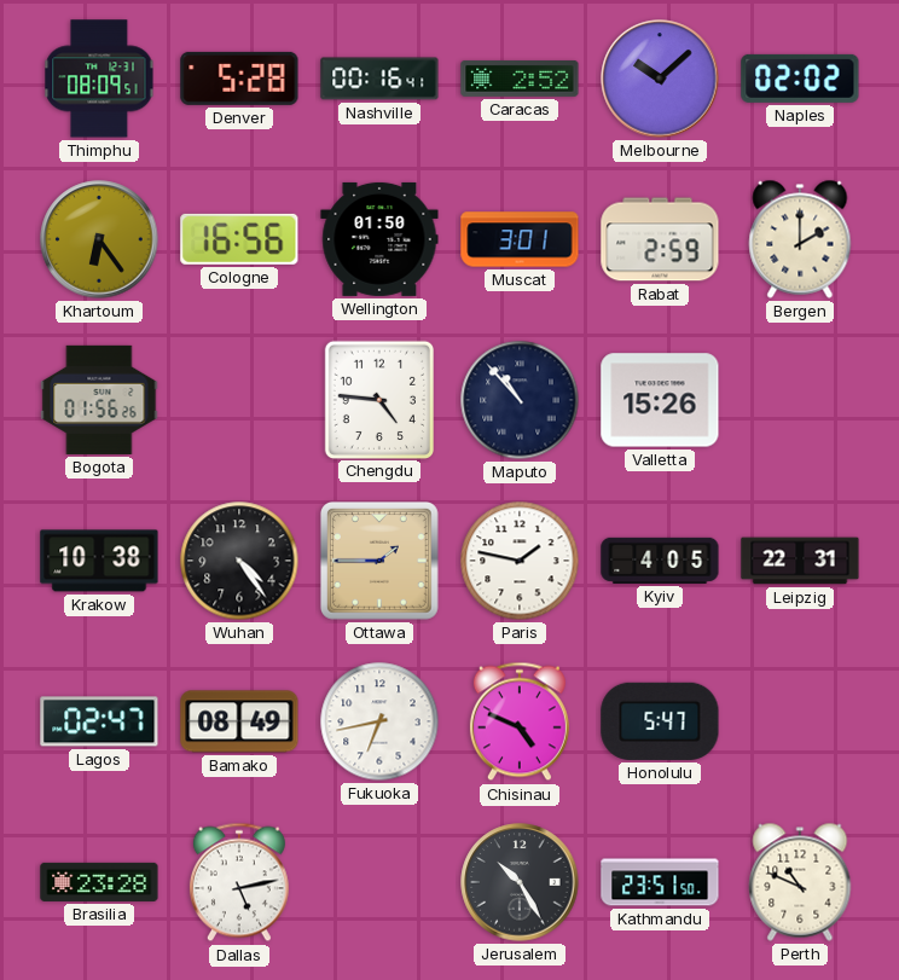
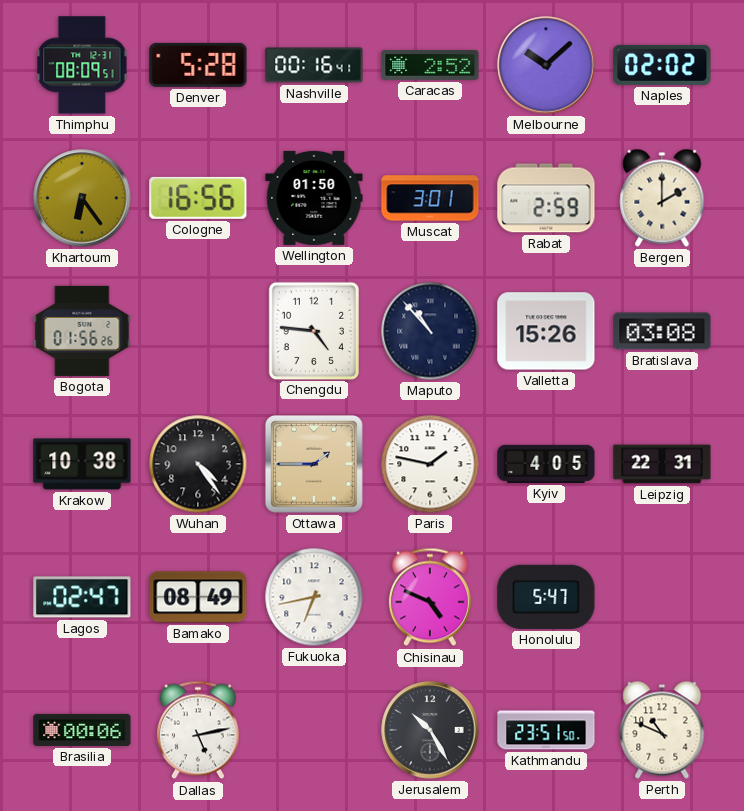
Bratislava: none -> 03:08
Brasilia: 23:28 -> 00:06
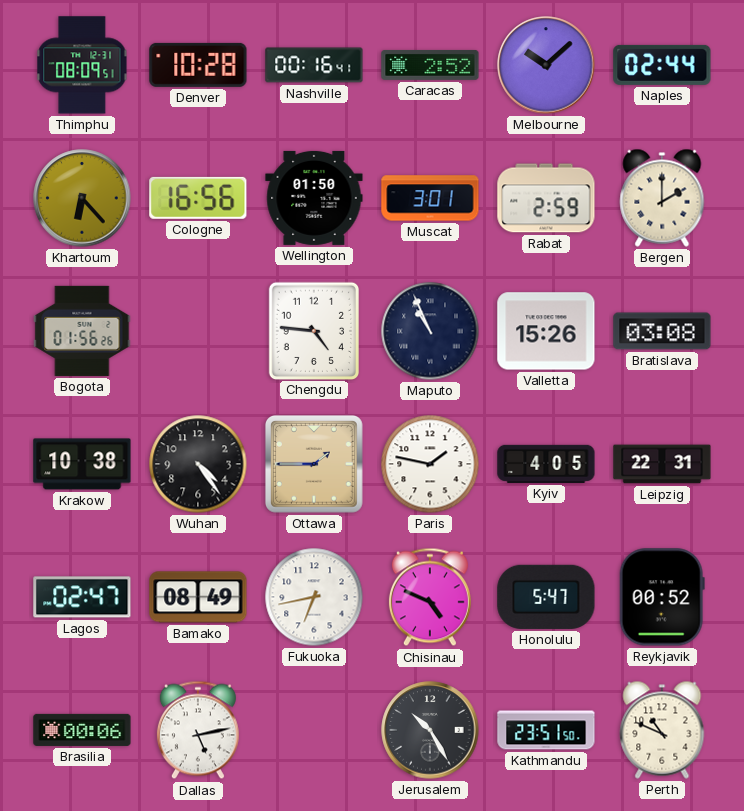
Denver: 5:28 -> 10:28
Naples: 02:02 -> 02:44
Khartoum: 6:24 -> 6:23
Maputo: 10:53 -> 10:56
Reykjavik: none -> 00:52
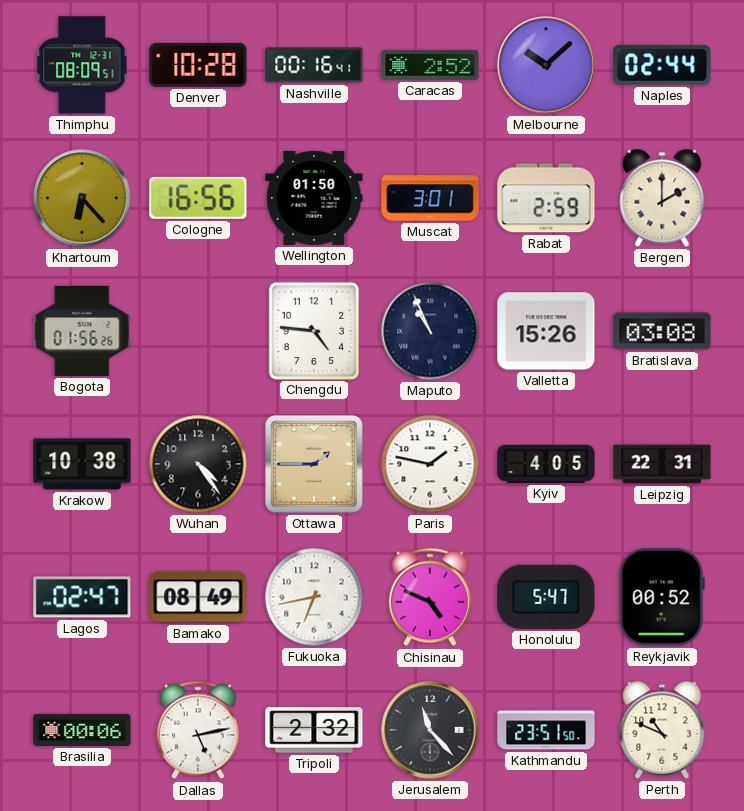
Tripoli: none -> 2:32
Jerusalem: 10:25 -> 11:23
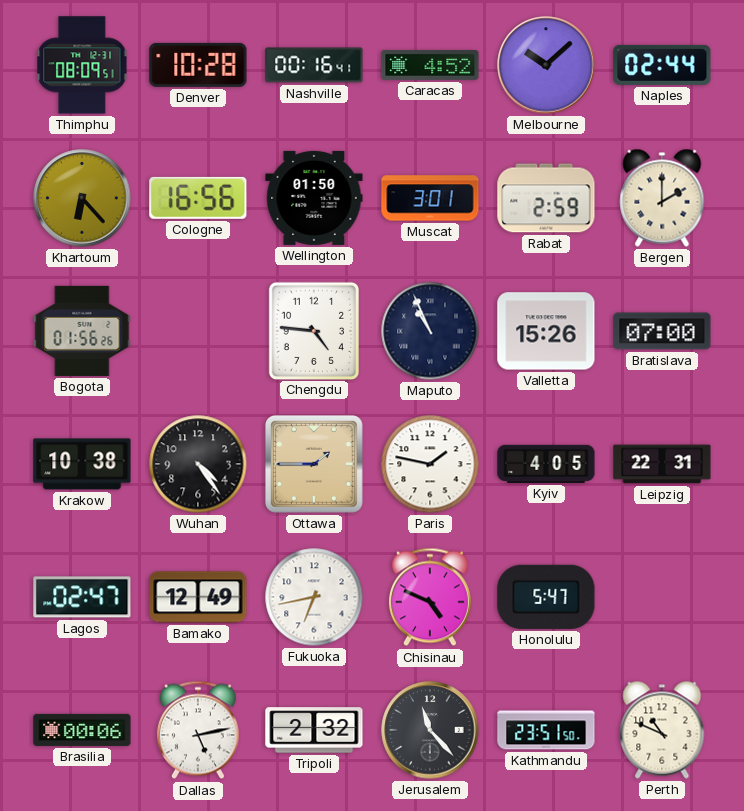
Caracas: 2:52 -> 4:52
Bratislava: 03:08 -> 07:00
Bamako: 08:49 -> 12:49
Reykjavik: 00:52 -> none
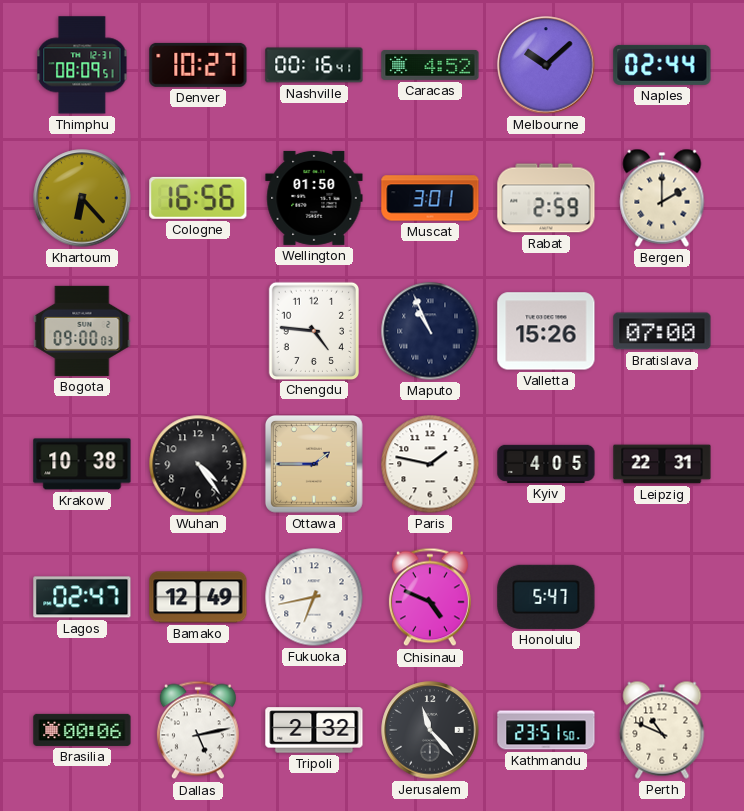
Denver: 10:28 -> 10:27
Bogota: 01:56 -> 09:00
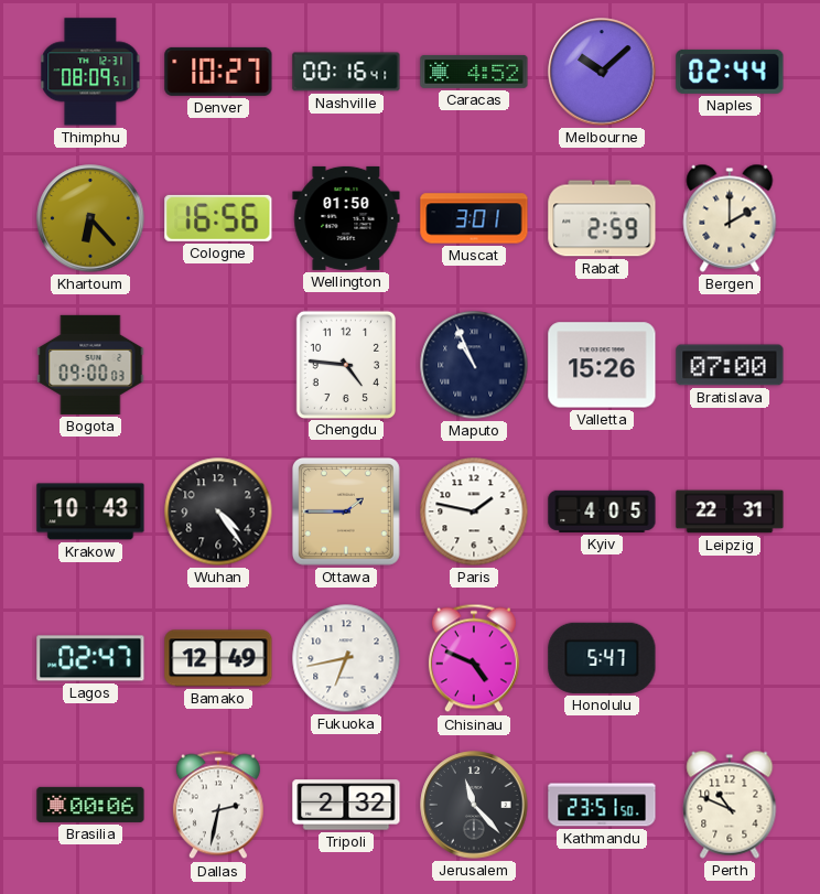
Krakow: 10:38 -> 10:43
Dallas: 5:13 -> 2:32
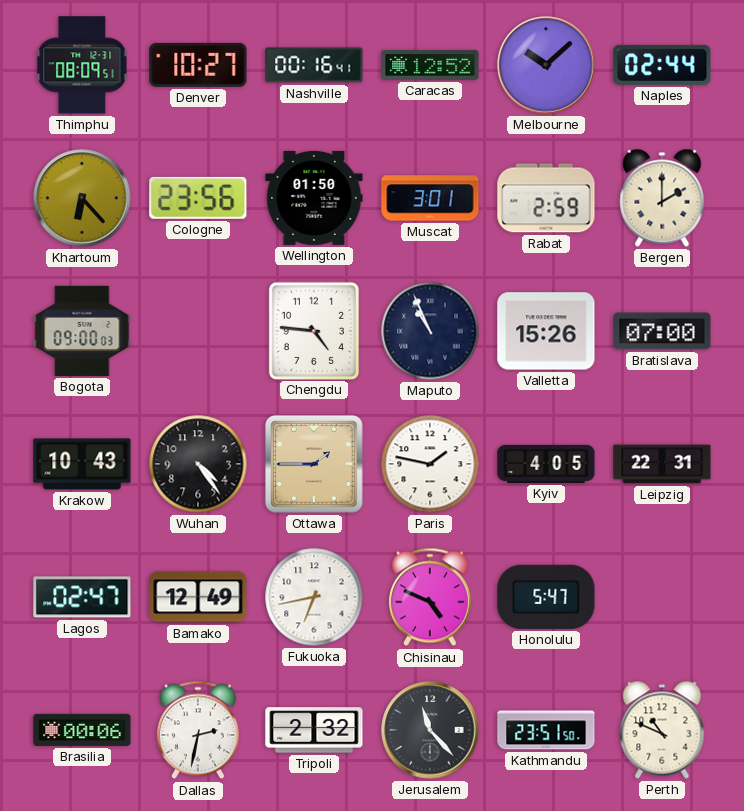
Caracas: 4:52 -> 12:52
Cologne: 16:56 -> 23:56
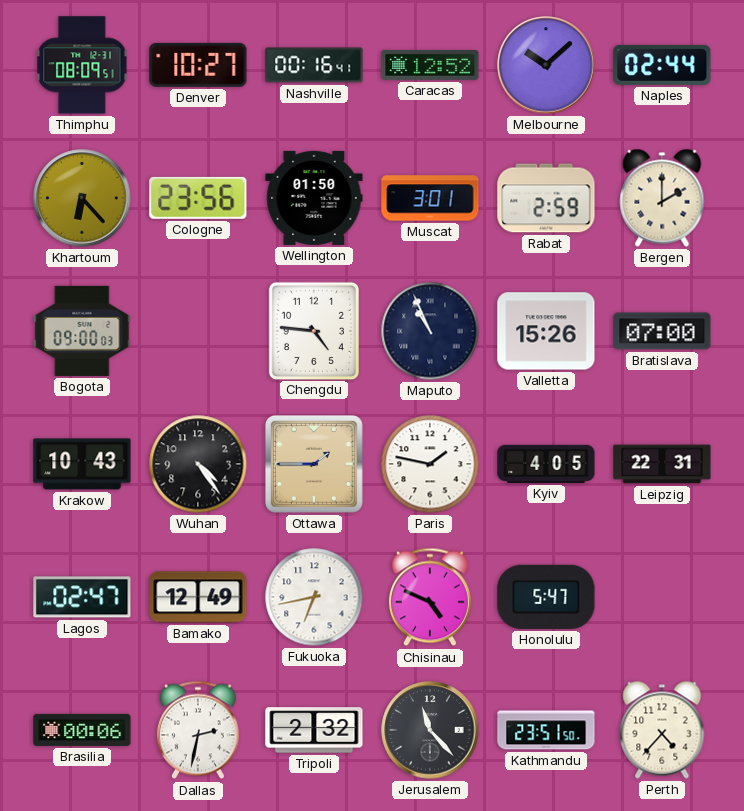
Perth: 10:49 -> 4:37
